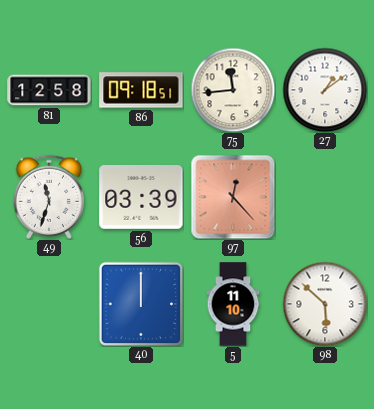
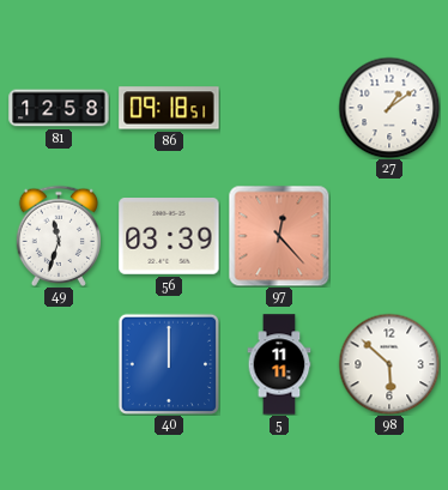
75: 11:44 -> none
5: 11:10 -> 11:11
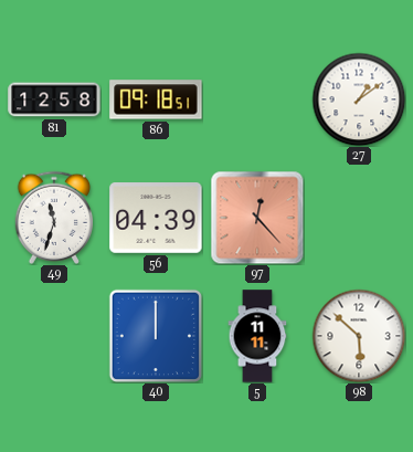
56: 03:39 -> 04:39
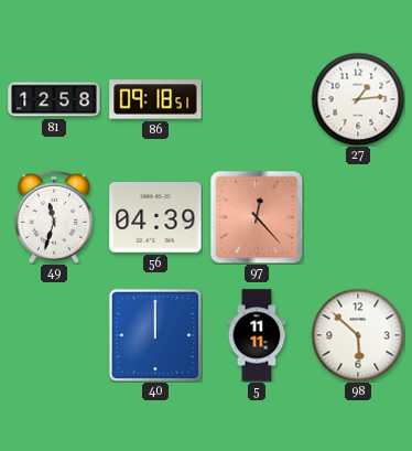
27: 1:09 -> 1:14
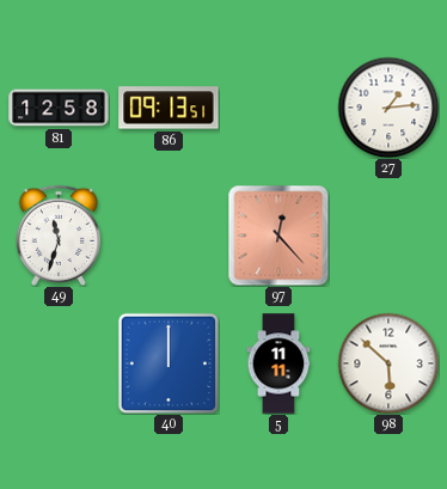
86: 09:18 -> 09:13
56: 04:39 -> none
